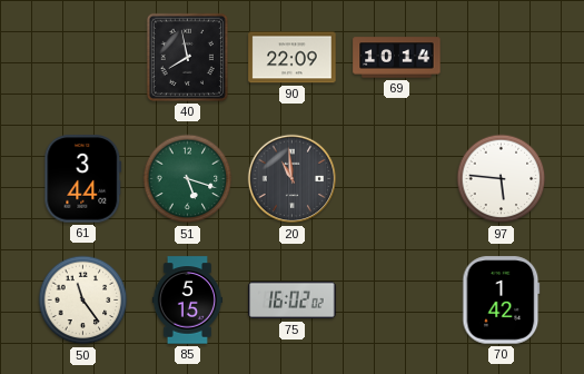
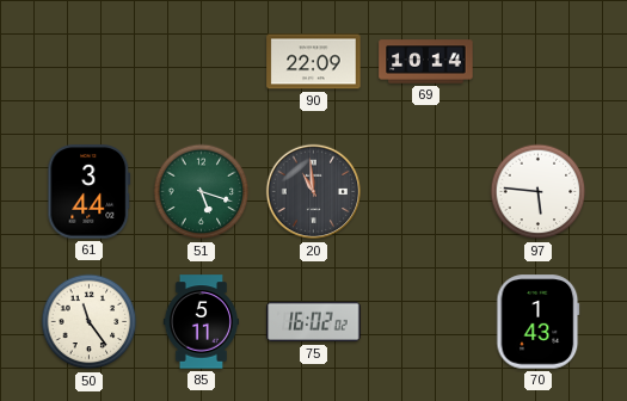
40: 7:58 -> none
85: 5:15 -> 5:11
70: 1:42 -> 1:43
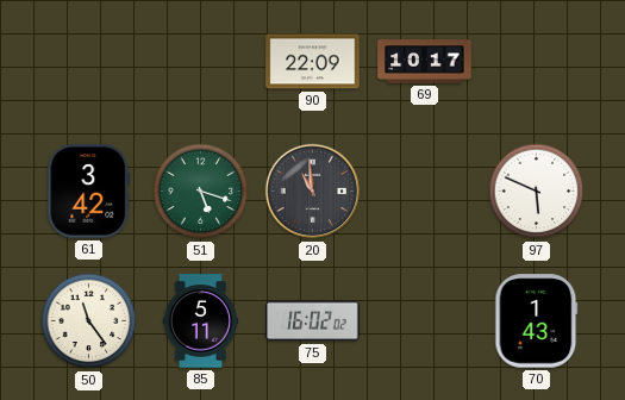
69: 10:14 -> 10:17
61: 3:44 -> 3:42
97: 5:46 -> 5:49
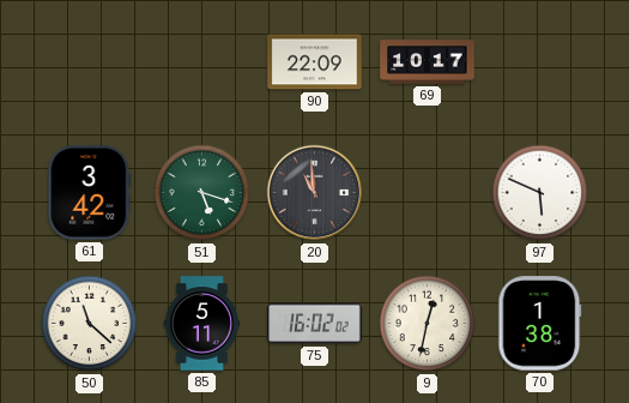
50: 11:24 -> 11:22
9: none -> 12:32
70: 1:43 -> 1:38
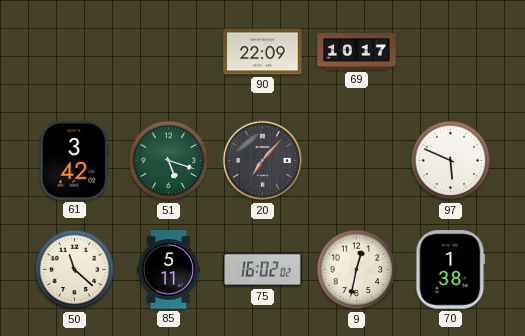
20: 10:59 -> 7:07
